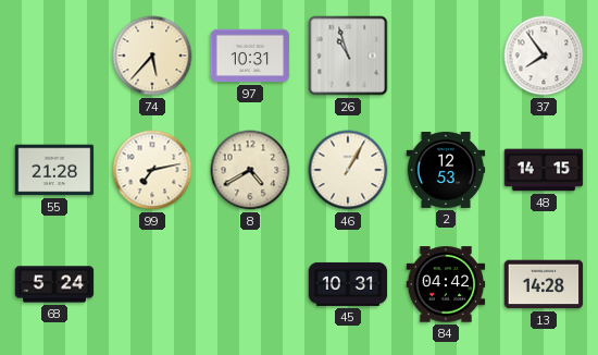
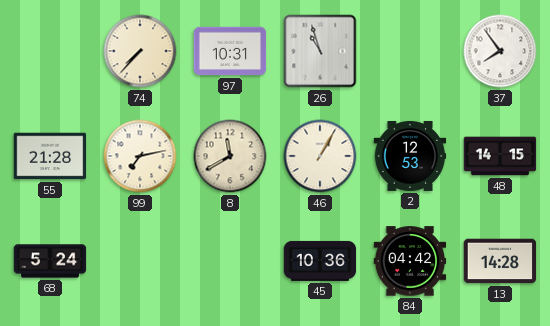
74: 5:37 -> 7:37
8: 4:40 -> 11:40
45: 10:31 -> 10:36
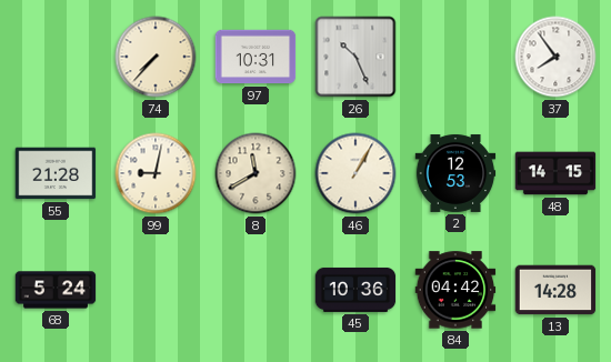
26: 10:57 -> 10:26
99: 7:13 -> 9:02
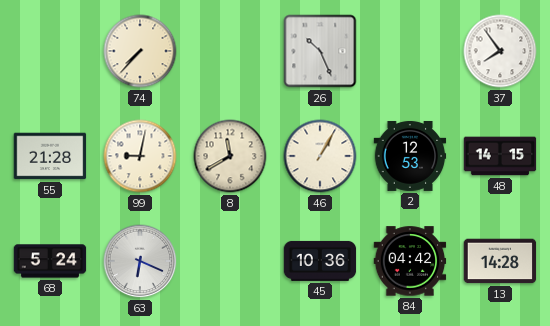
97: 10:31 -> none
63: none -> 6:19
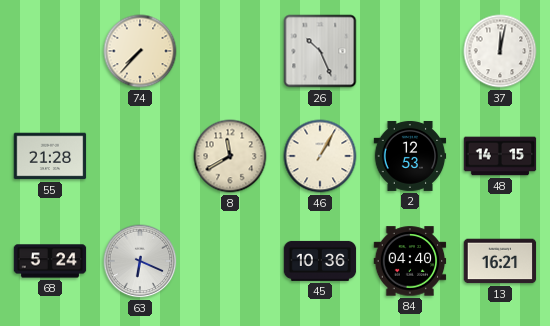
37: 7:54 -> 12:02
99: 9:02 -> none
84: 04:42 -> 04:40
13: 14:28 -> 16:21
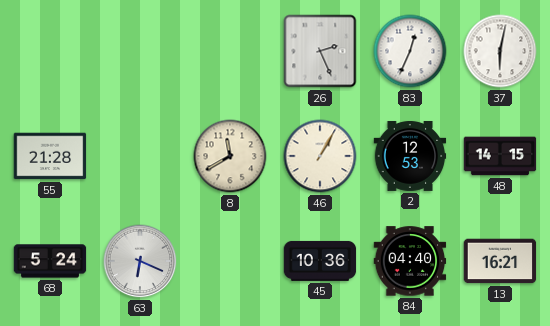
74: 7:37 -> none
26: 10:26 -> 2:26
83: none -> 12:34
37: 12:02 -> 6:02
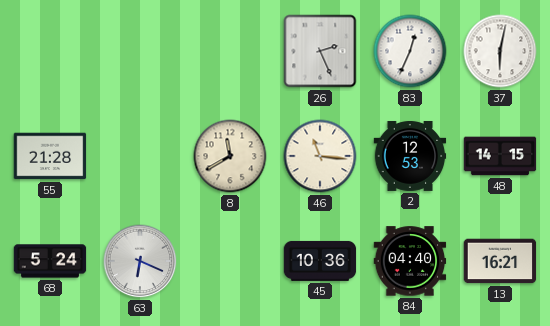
46: 1:05 -> 11:16
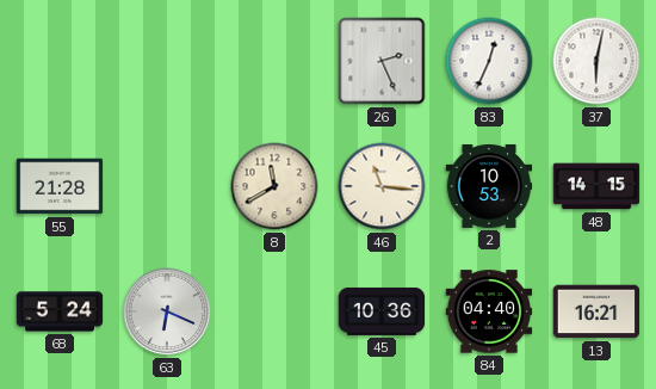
2: 12:53 -> 10:53
